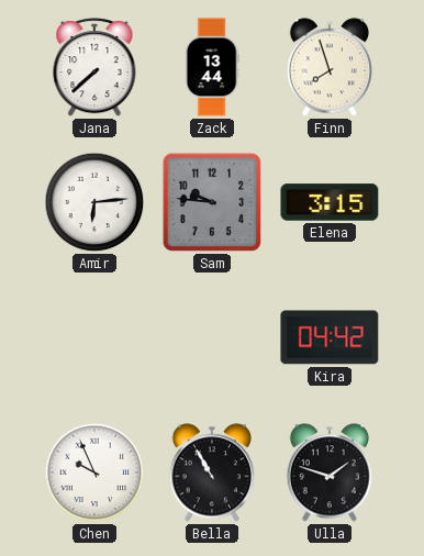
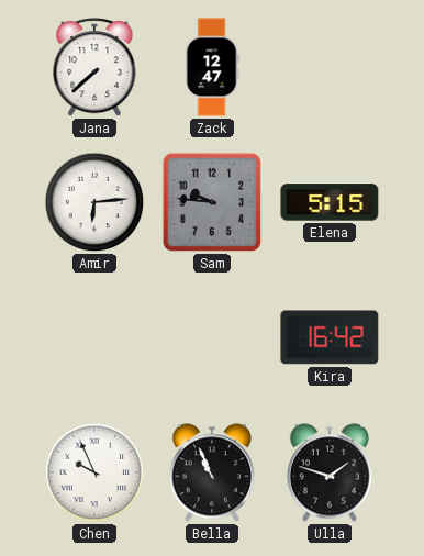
Zack: 13:44 -> 12:47
Finn: 7:57 -> none
Elena: 3:15 -> 5:15
Kira: 04:42 -> 16:42
Bella: 10:55 -> 10:56
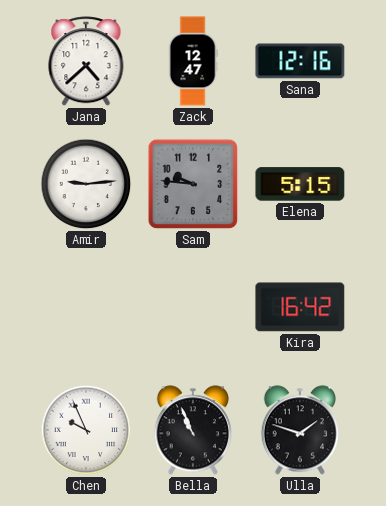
Jana: 7:38 -> 4:38
Sana: none -> 12:16
Amir: 6:14 -> 9:14
